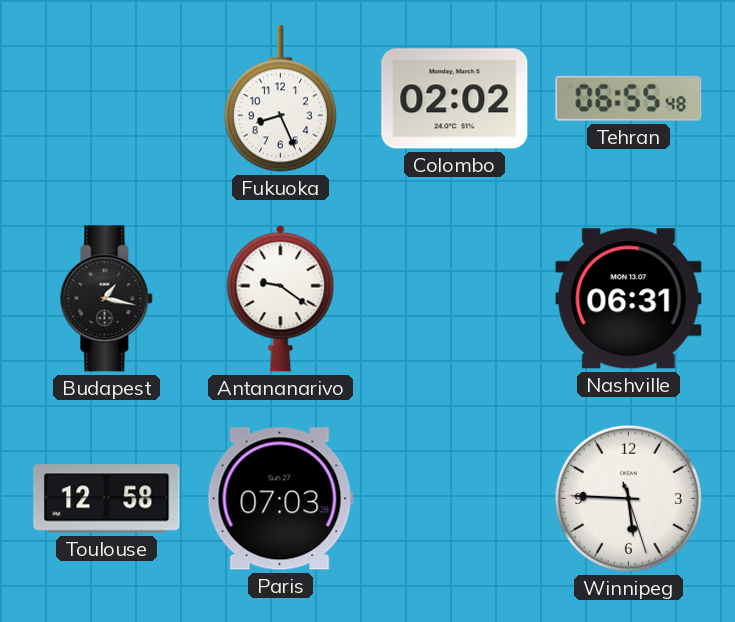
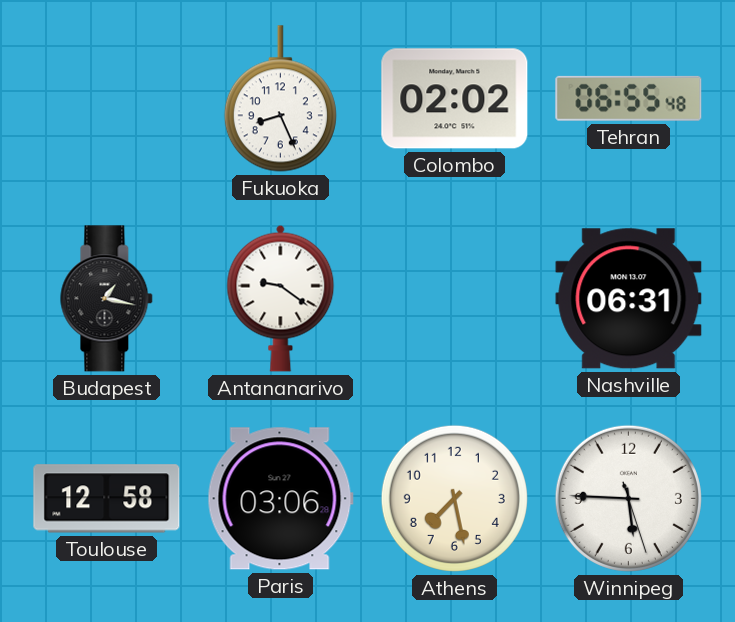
Paris: 07:03 -> 03:06
Athens: none -> 7:28
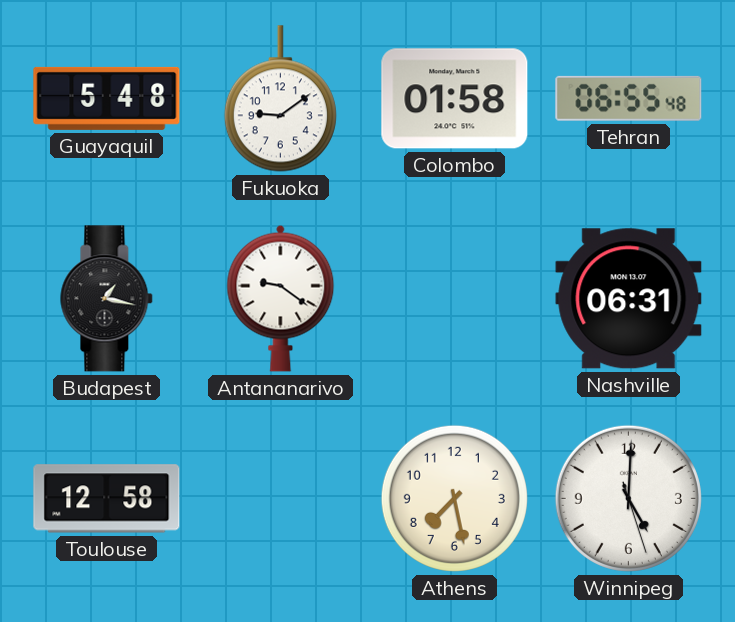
Guayaquil: none -> 5:48
Fukuoka: 8:26 -> 9:09
Colombo: 02:02 -> 01:58
Paris: 03:06 -> none
Winnipeg: 5:45 -> 5:00
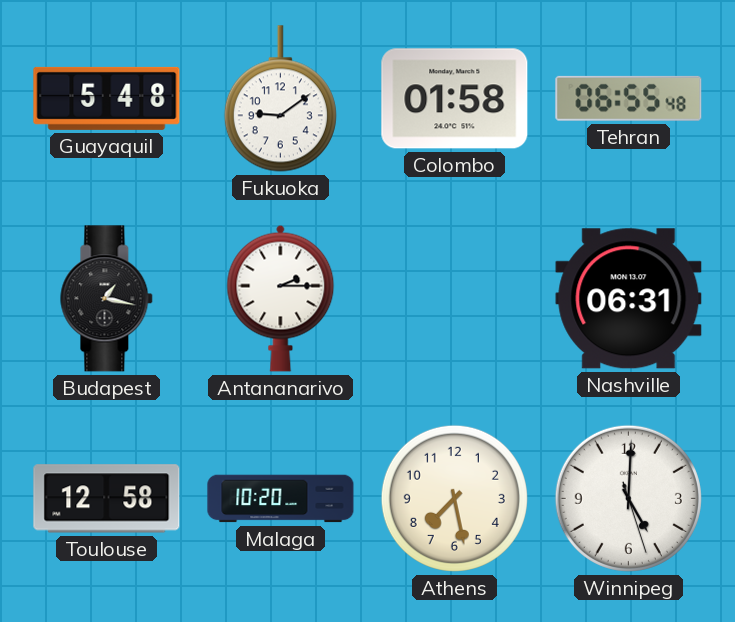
Antananarivo: 9:21 -> 2:15
Malaga: none -> 10:20
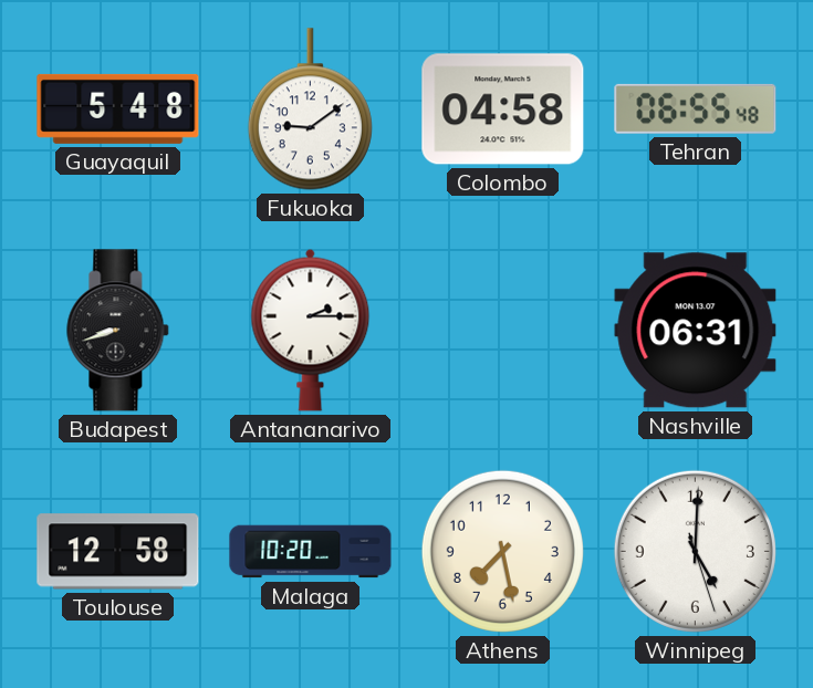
Colombo: 01:58 -> 04:58
Budapest: 1:17 -> 8:42
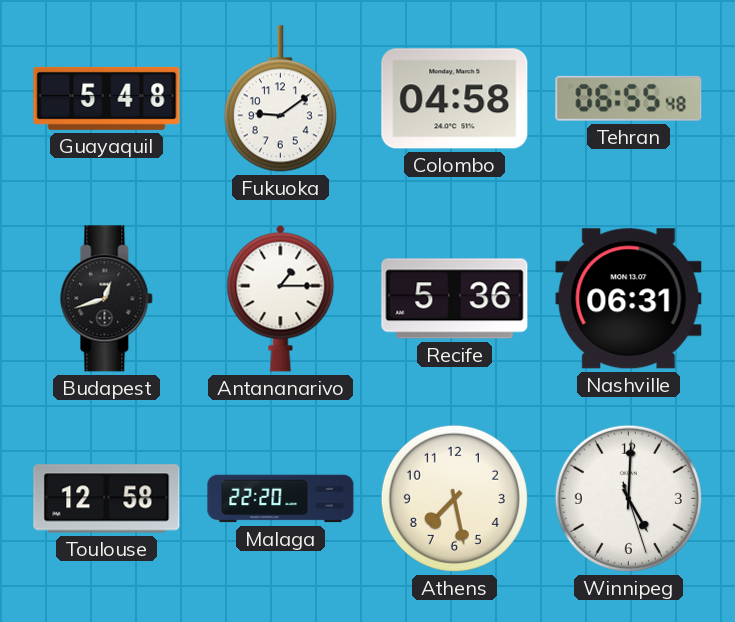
Budapest: 8:42 -> 12:42
Antananarivo: 2:15 -> 1:15
Recife: none -> 5:36
Malaga: 10:20 -> 22:20
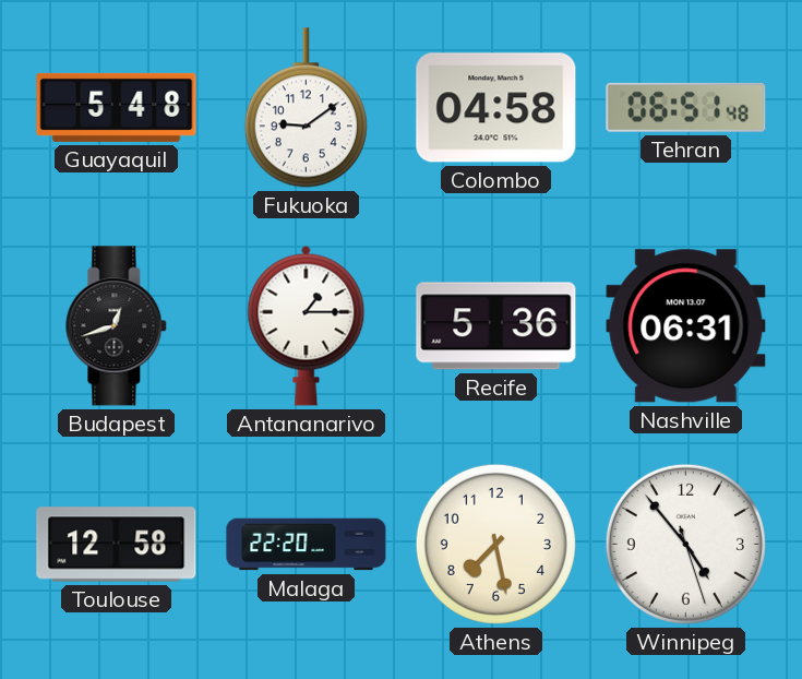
Tehran: 06:55 -> 06:51
Winnipeg: 5:00 -> 4:53
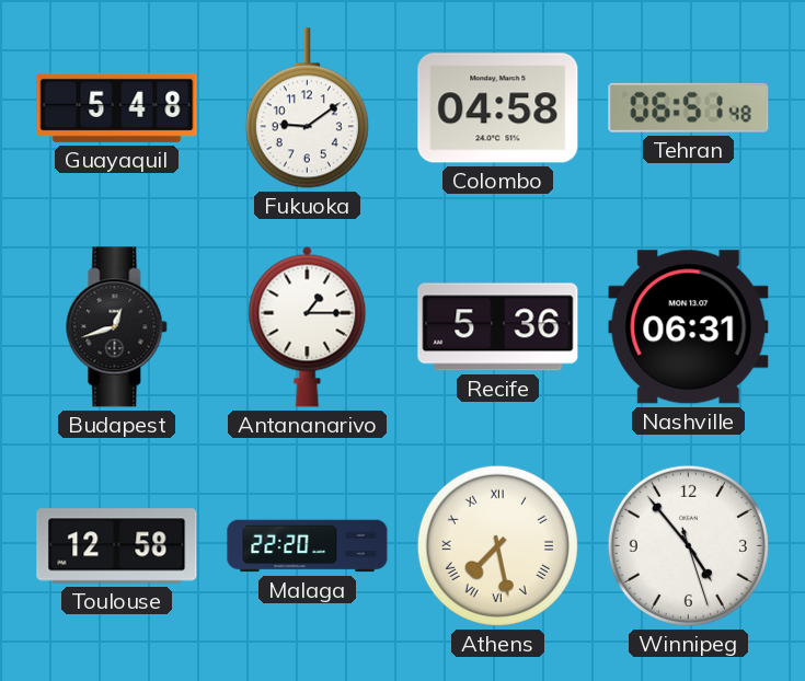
Athens numerals: Arabic -> Roman
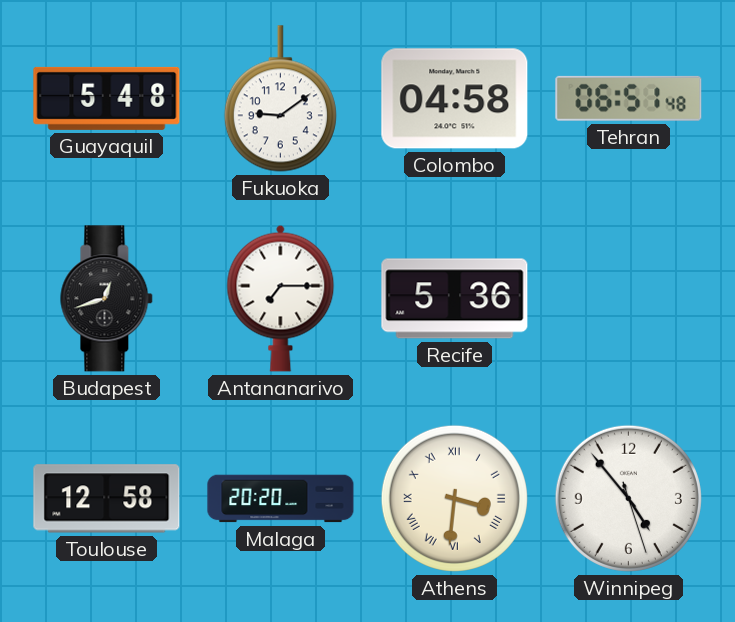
Antananarivo: 1:15 -> 7:15
Nashville: 06:31 -> none
Malaga: 22:20 -> 20:20
Athens: 7:28 -> 3:31
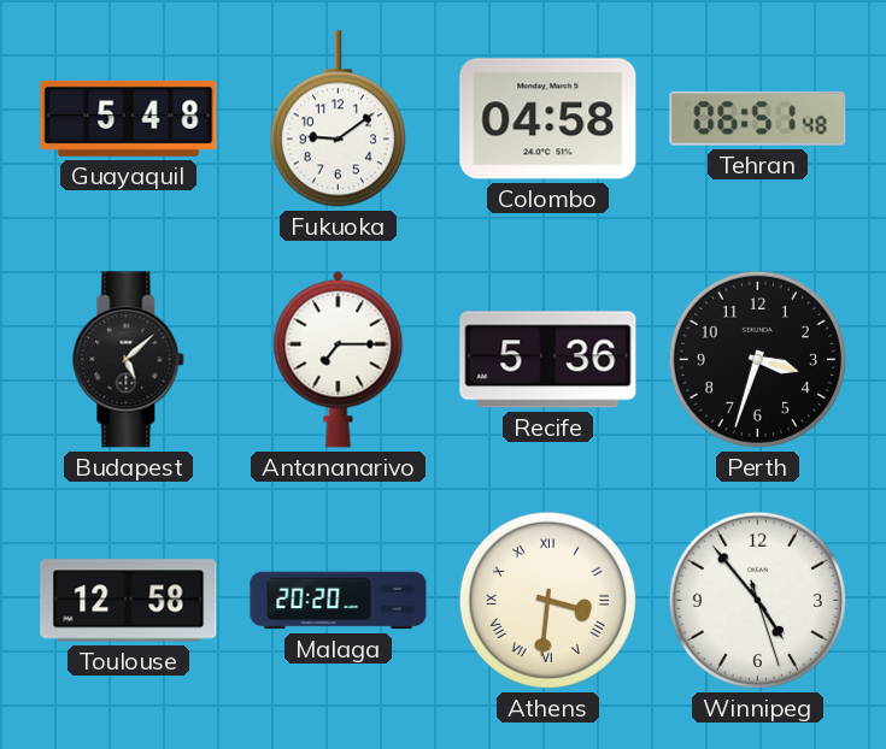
Budapest: 12:42 -> 5:08
Perth: none -> 3:33
